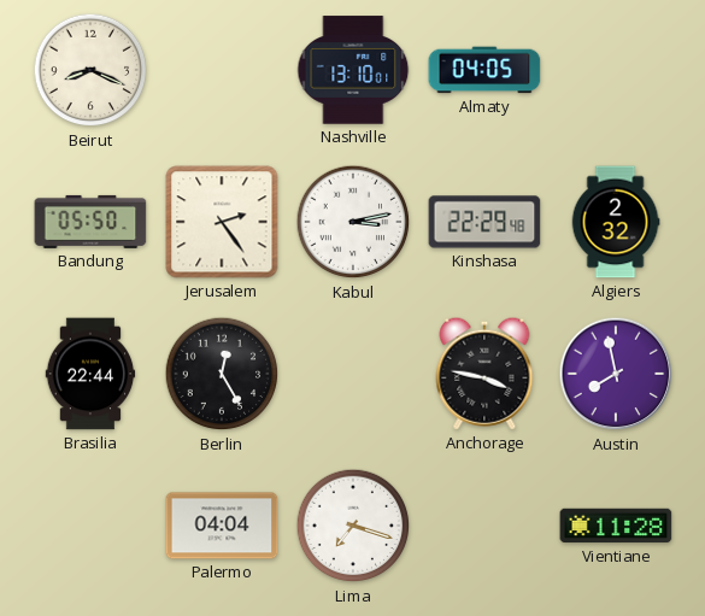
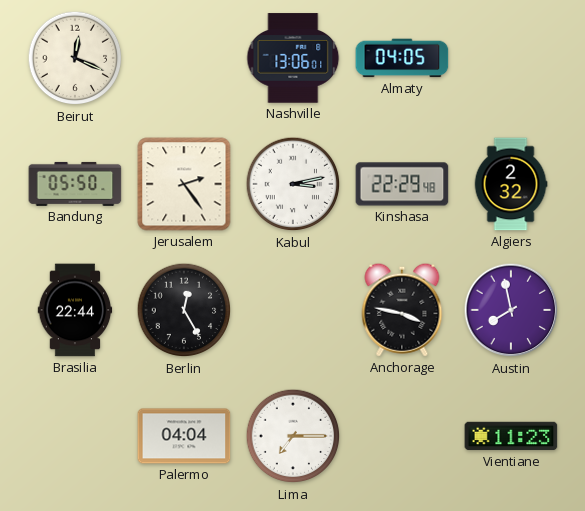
Beirut: 8:19 -> 12:19
Nashville: 13:10 -> 13:06
Lima: 7:18 -> 7:15
Vientiane: 11:28 -> 11:23
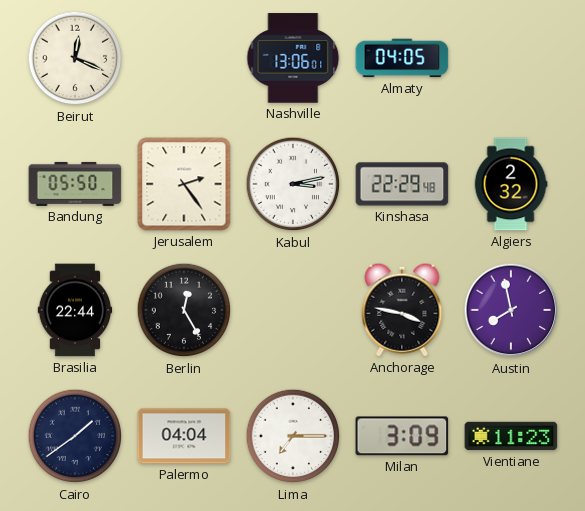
Cairo: none -> 1:39
Milan: none -> 3:09
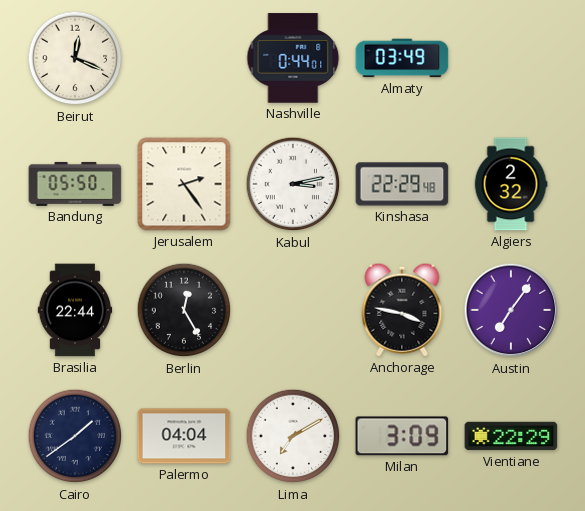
Nashville: 13:06 -> 0:44
Almaty: 04:05 -> 03:49
Austin: 7:58 -> 7:06
Lima: 7:15 -> 7:10
Vientiane: 11:23 -> 22:29
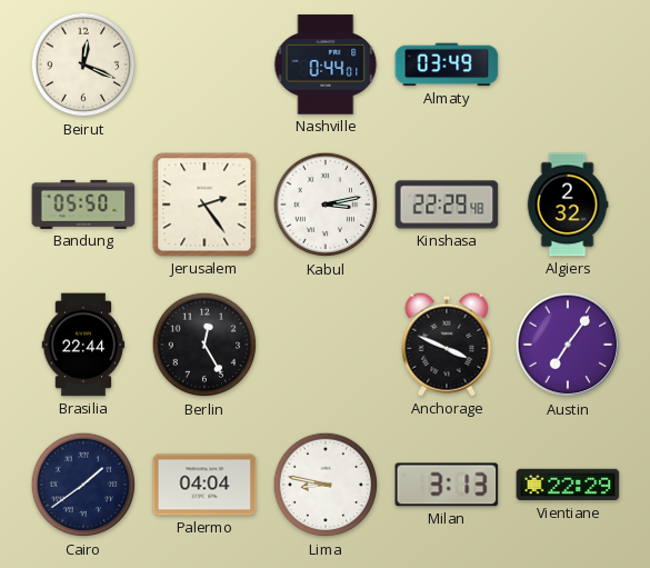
Anchorage: 3:47 -> 3:49
Lima: 7:10 -> 8:47
Milan: 3:09 -> 3:13
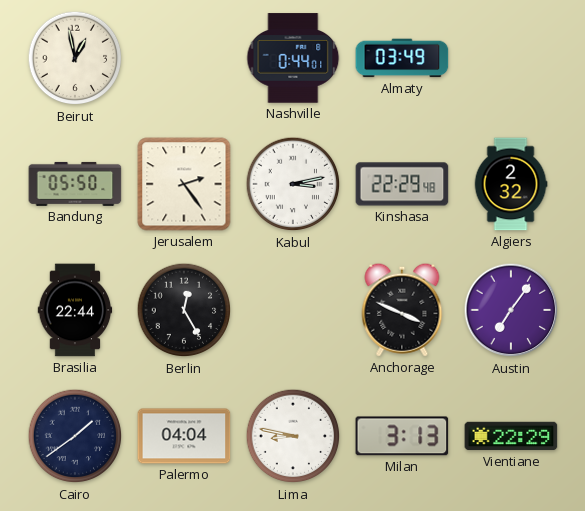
Beirut: 12:19 -> 12:58
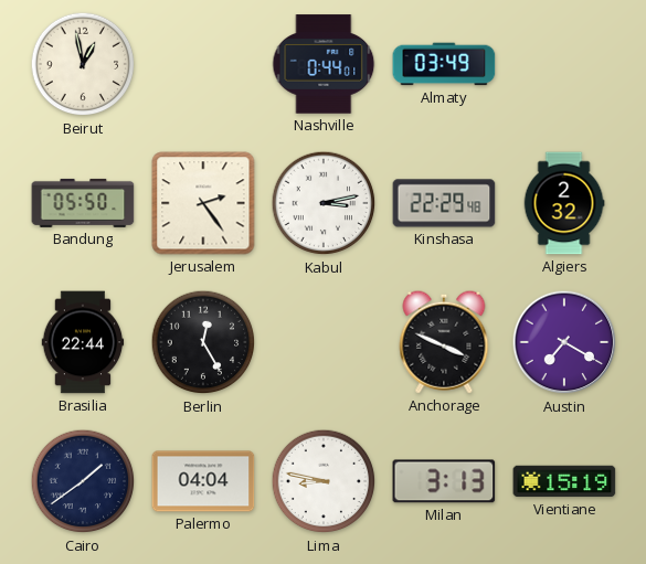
Austin: 7:06 -> 7:20
Vientiane: 22:29 -> 15:19
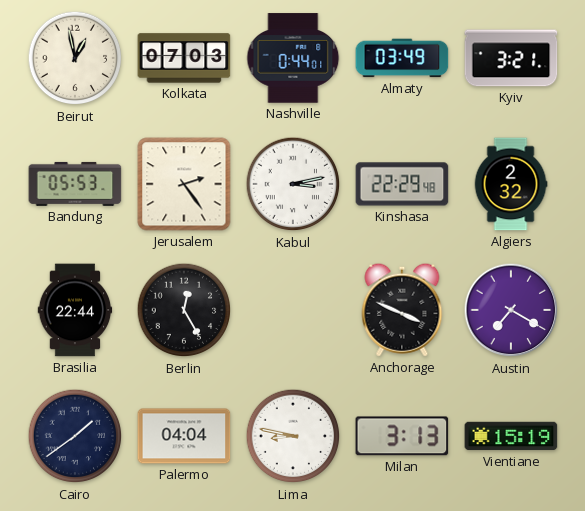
Kolkata: none -> 07:03
Kyiv: none -> 3:21
Bandung: 05:50 -> 05:53
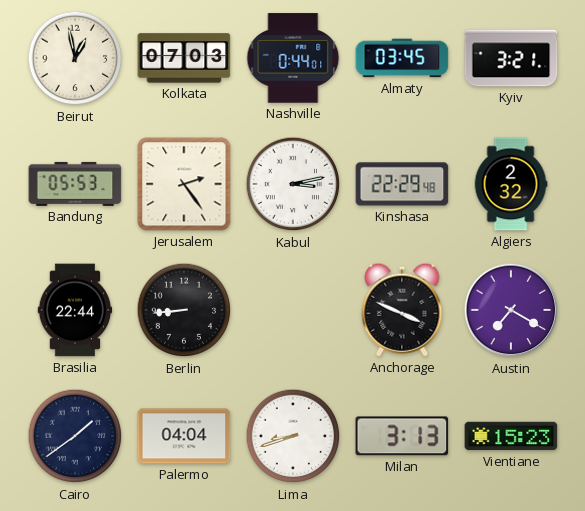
Almaty: 03:49 -> 03:45
Berlin: 12:25 -> 8:44
Lima: 8:47 -> 8:42
Vientiane: 15:19 -> 15:23
